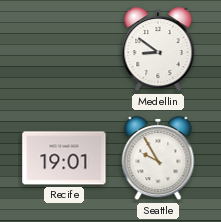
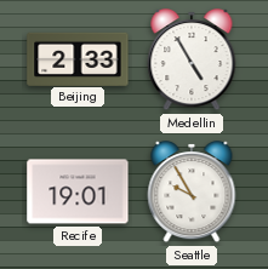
Beijing: none -> 2:33
Medellin: 8:51 -> 4:55
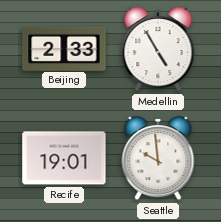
Seattle: 9:55 -> 9:59
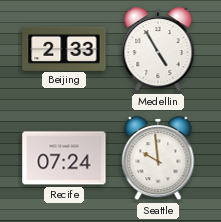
Recife: 19:01 -> 07:24
